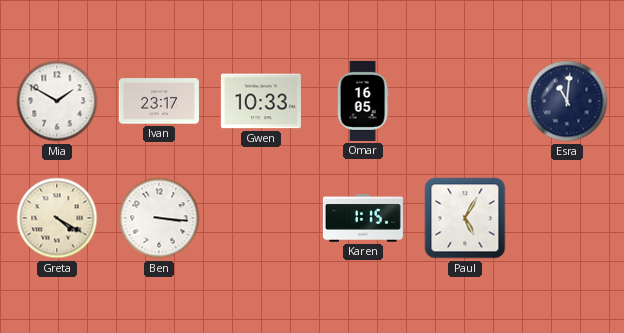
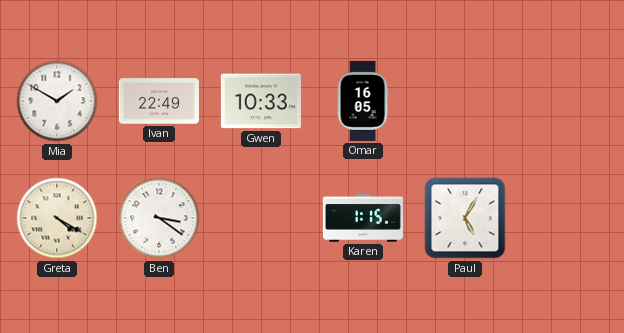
Ivan: 23:17 -> 22:49
Esra: 11:01 -> none
Ben: 3:16 -> 3:21
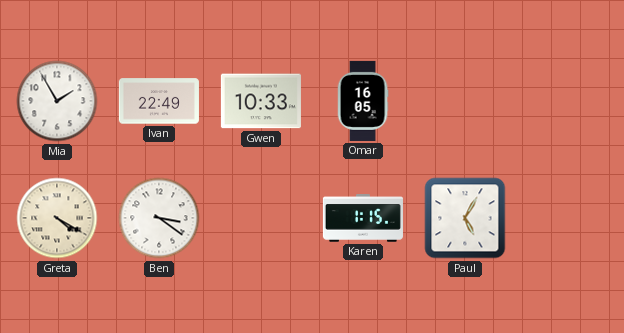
Mia: 1:50 -> 1:55
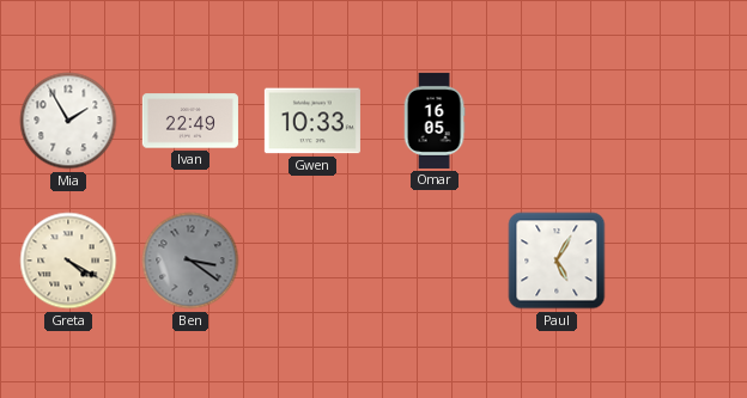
Ben dial: white -> grey
Karen: 1:15 -> none
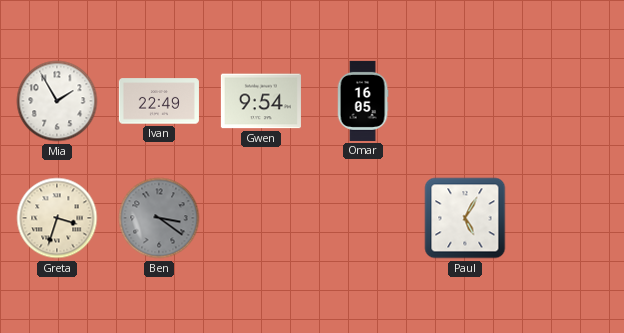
Gwen: 10:33 -> 9:54
Greta: 4:20 -> 3:33
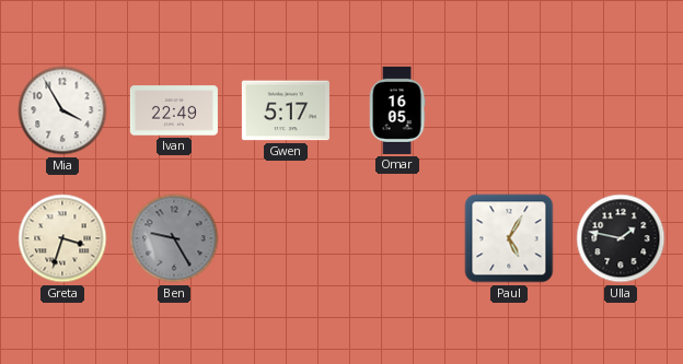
Mia: 1:55 -> 3:55
Gwen: 9:54 -> 5:17
Ben: 3:21 -> 9:25
Ulla: none -> 1:47
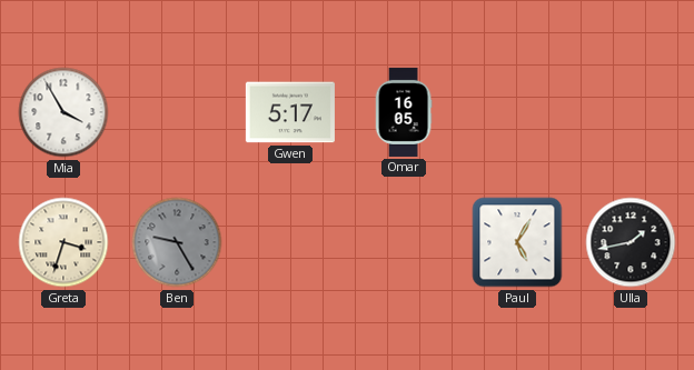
Ivan: 22:49 -> none
Ulla: 1:47 -> 1:43
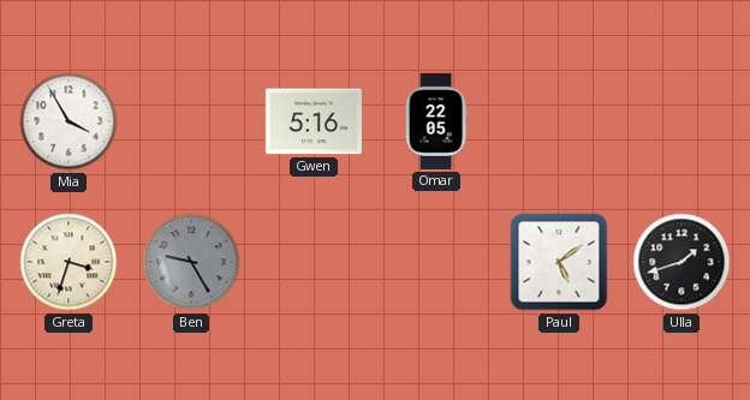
Gwen: 5:17 -> 5:16
Omar: 16:05 -> 22:05
Paul: 5:05 -> 5:09
Ulla: 1:43 -> 1:42
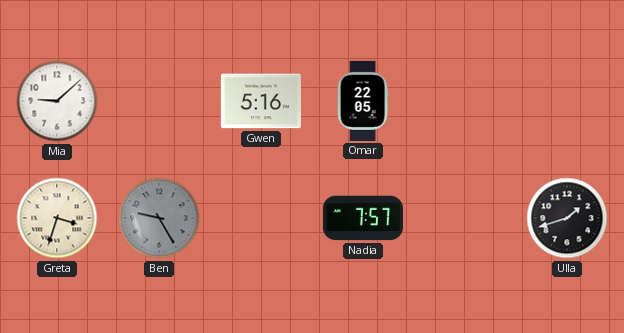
Mia: 3:55 -> 9:08
Nadia: none -> 7:57
Paul: 5:09 -> none
